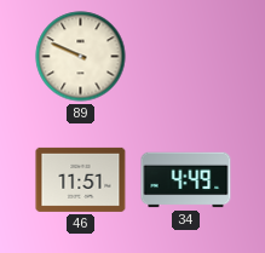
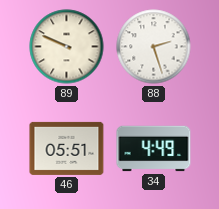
88: none -> 2:27
46: 11:51 -> 05:51
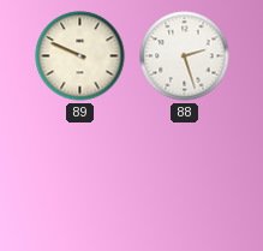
46: 05:51 -> none
34: 4:49 -> none
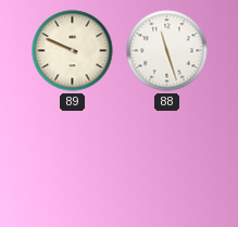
88: 2:27 -> 11:27
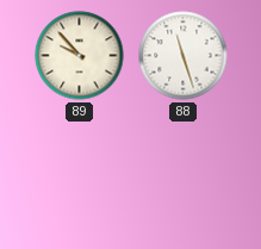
89: 9:49 -> 9:53
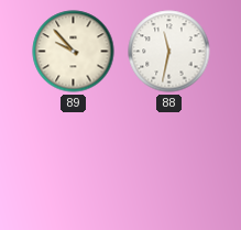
88: 11:27 -> 11:32
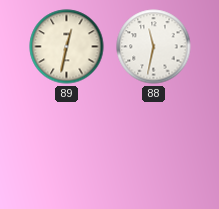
89: 9:53 -> 12:32
